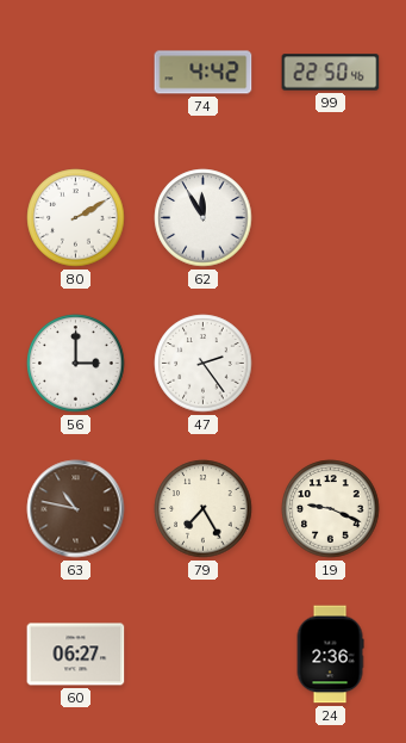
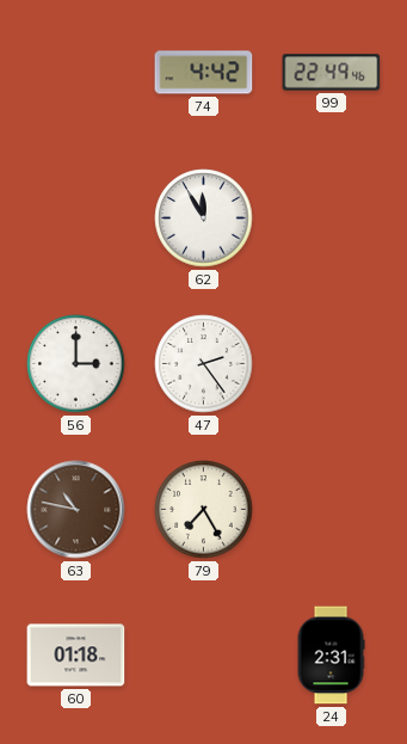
99: 22:50 -> 22:49
80: 2:10 -> none
19: 9:19 -> none
60: 06:27 -> 01:18
24: 2:36 -> 2:31
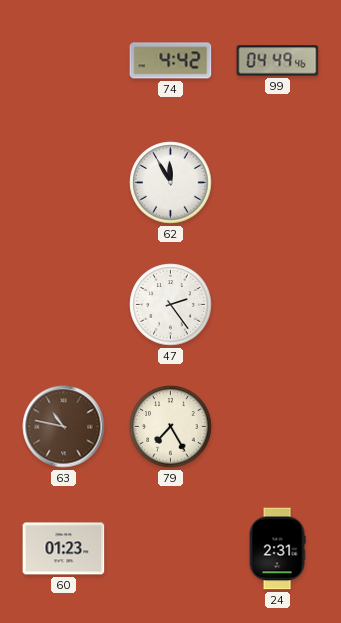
99: 22:49 -> 04:49
56: 3:00 -> none
60: 01:18 -> 01:23
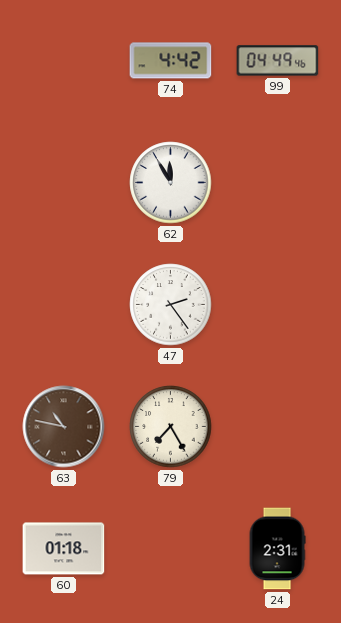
60: 01:23 -> 01:18
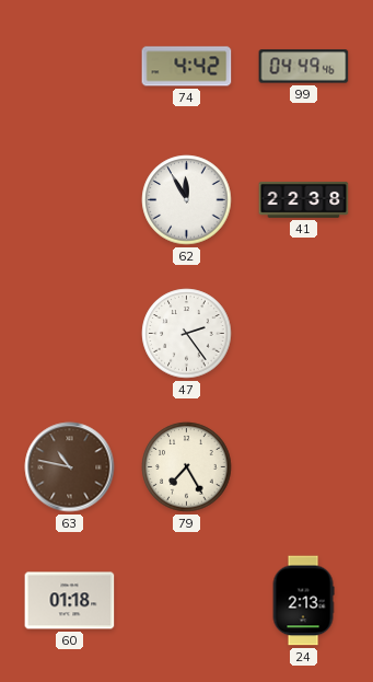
41: none -> 22:38
24: 2:31 -> 2:13
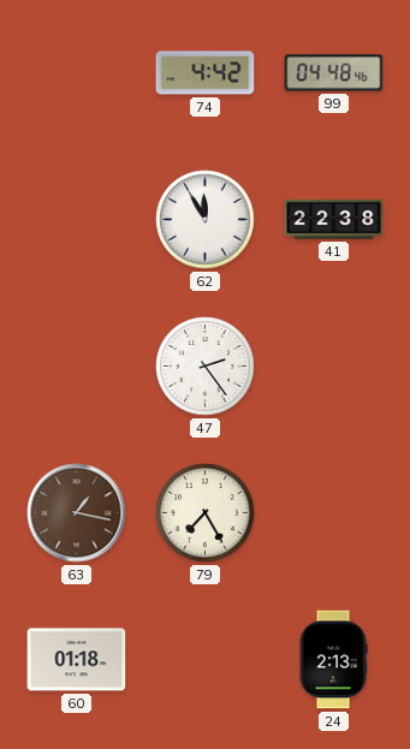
99: 04:49 -> 04:48
63: 10:47 -> 1:17
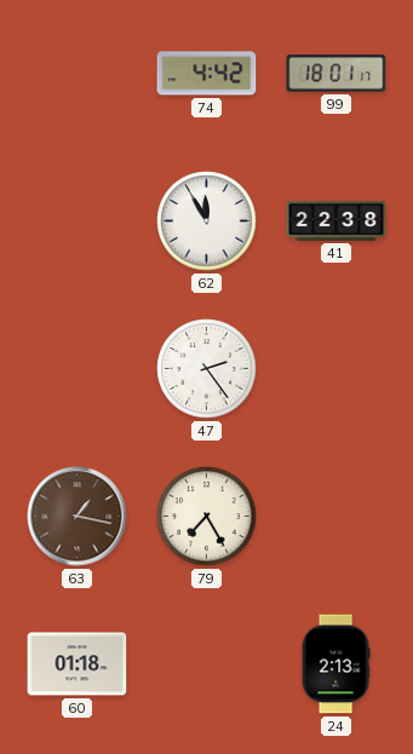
99: 04:48 -> 18:01
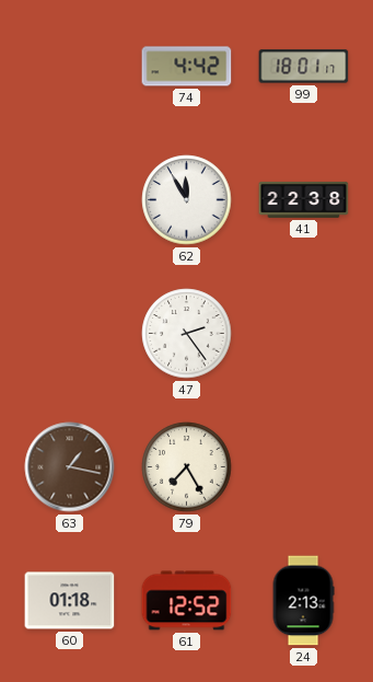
61: none -> 12:52
